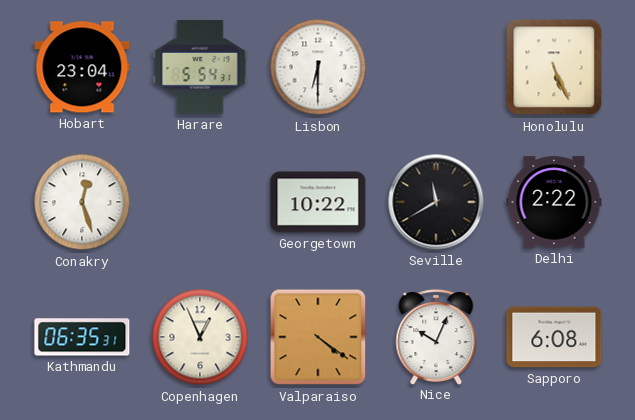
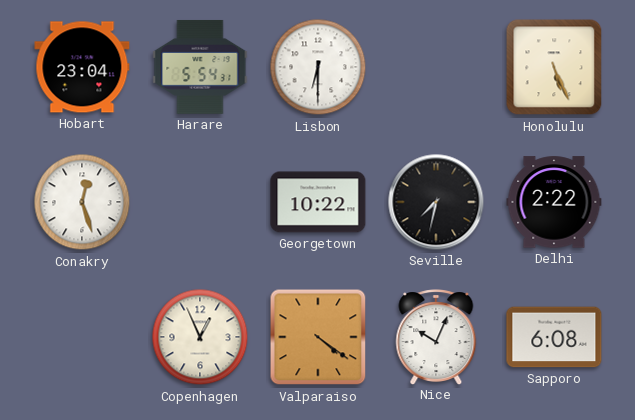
Seville: 11:40 -> 7:32
Kathmandu: 06:35 -> none
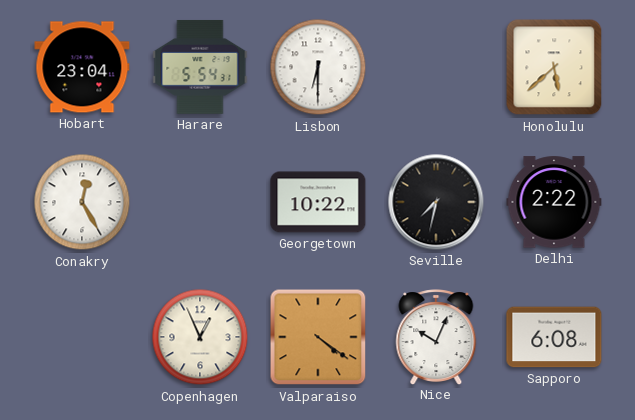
Honolulu: 5:26 -> 5:38
Conakry: 12:27 -> 12:25
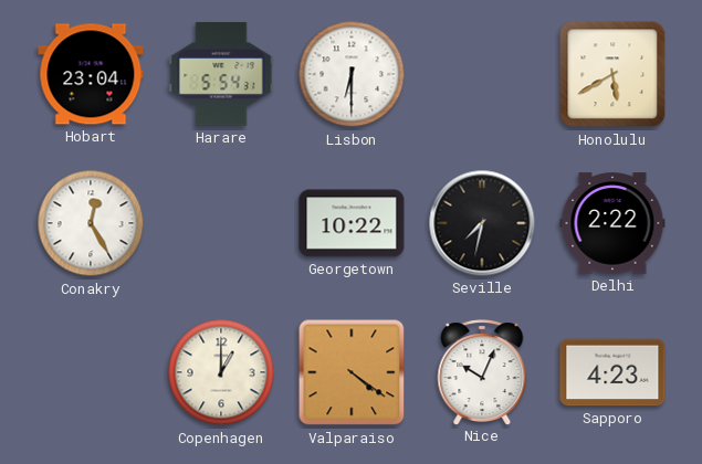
Honolulu: 5:38 -> 5:40
Copenhagen: 12:56 -> 1:00
Sapporo: 6:08 -> 4:23
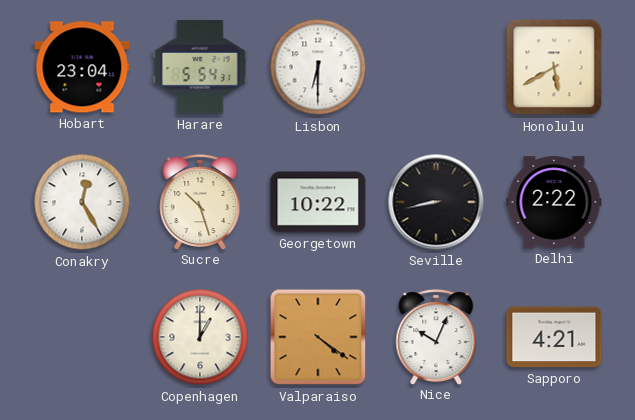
Sucre: none -> 10:27
Seville: 7:32 -> 8:43
Sapporo: 4:23 -> 4:21
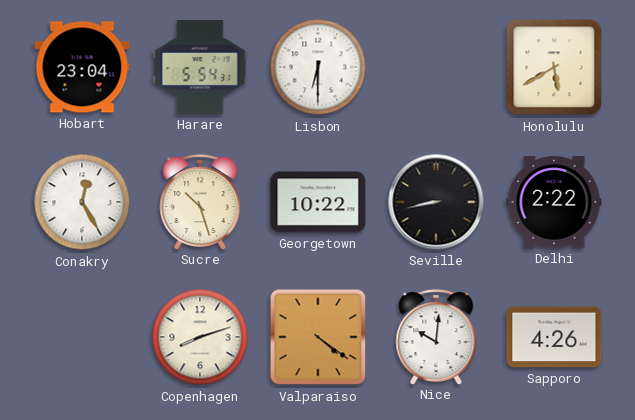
Copenhagen: 1:00 -> 8:12
Nice: 10:04 -> 10:01
Sapporo: 4:21 -> 4:26
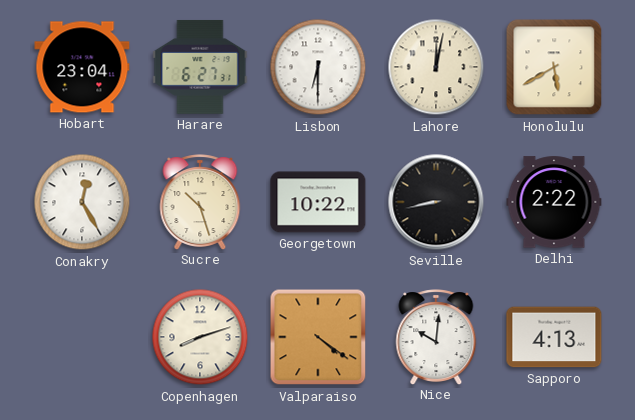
Harare: 5:54 -> 6:27
Lahore: none -> 12:02
Sapporo: 4:26 -> 4:13
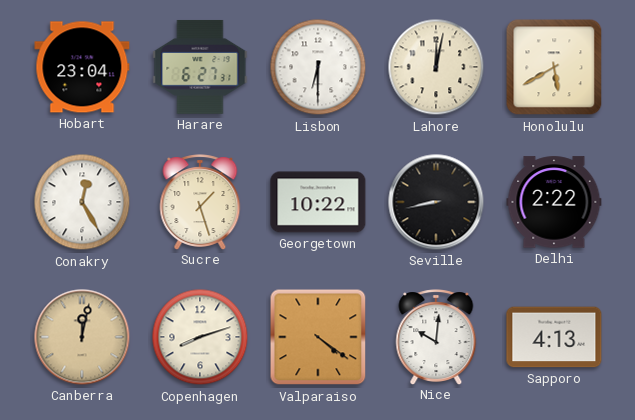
Sucre: 10:27 -> 1:27
Canberra: none -> 12:02
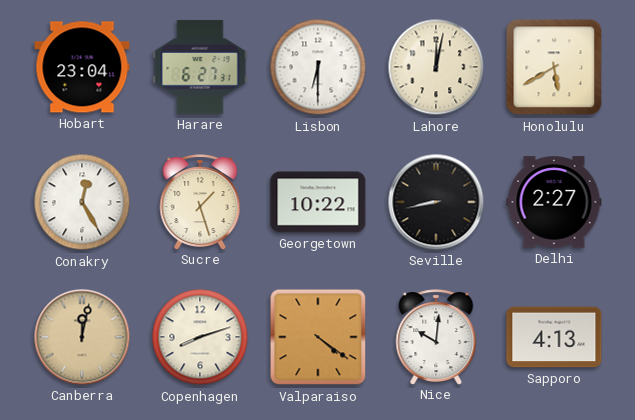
Delhi: 2:22 -> 2:27
